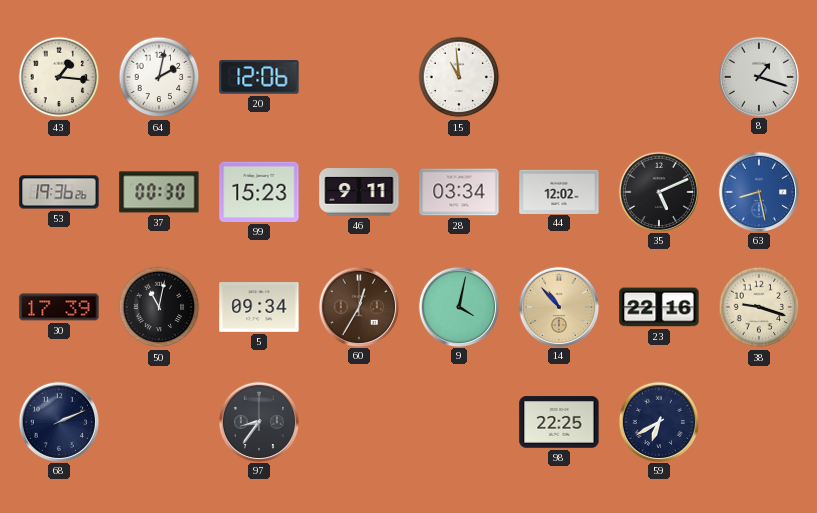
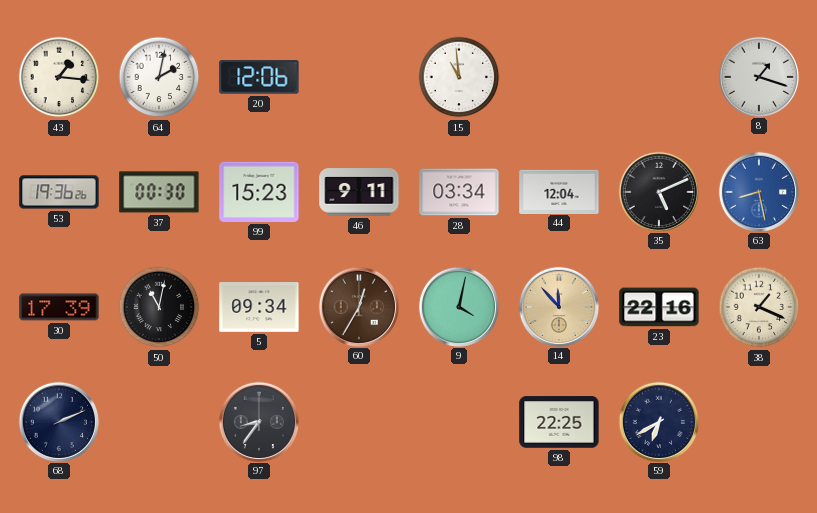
44: 12:02 -> 12:04
14: 10:53 -> 11:53
38: 9:18 -> 1:19
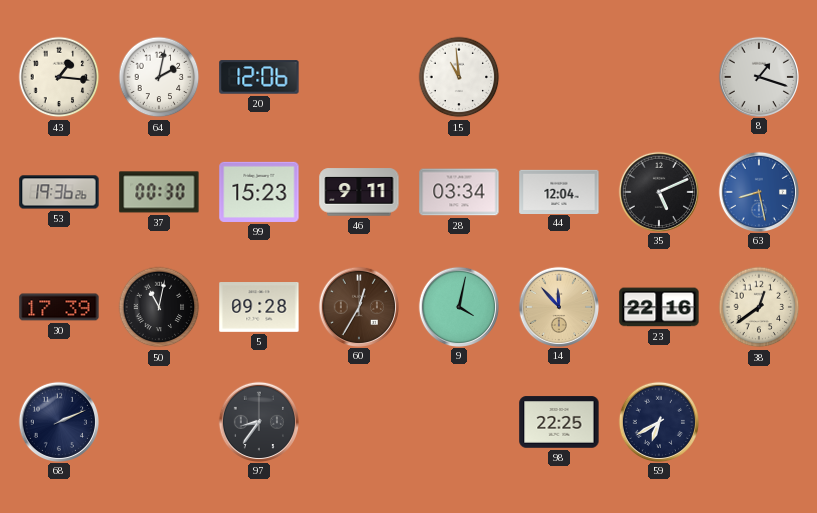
5: 09:34 -> 09:28
38: 1:19 -> 12:39
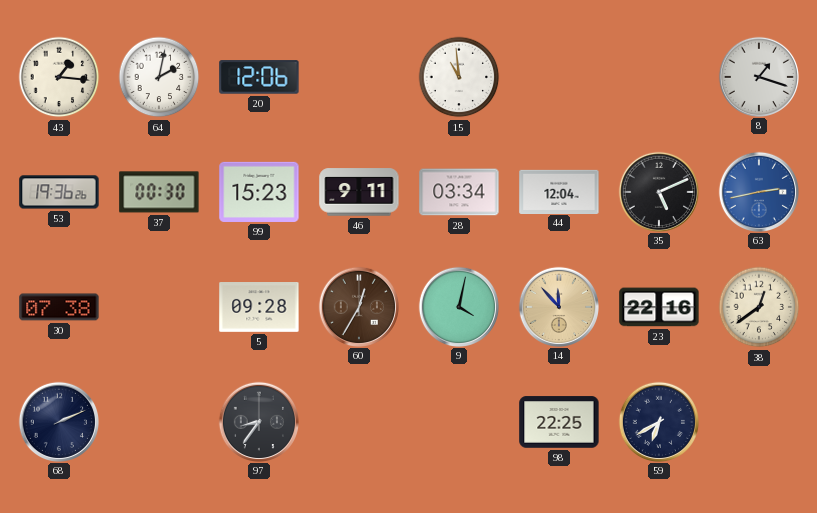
63: 8:28 -> 2:43
30: 17:39 -> 07:38
50: 11:02 -> none
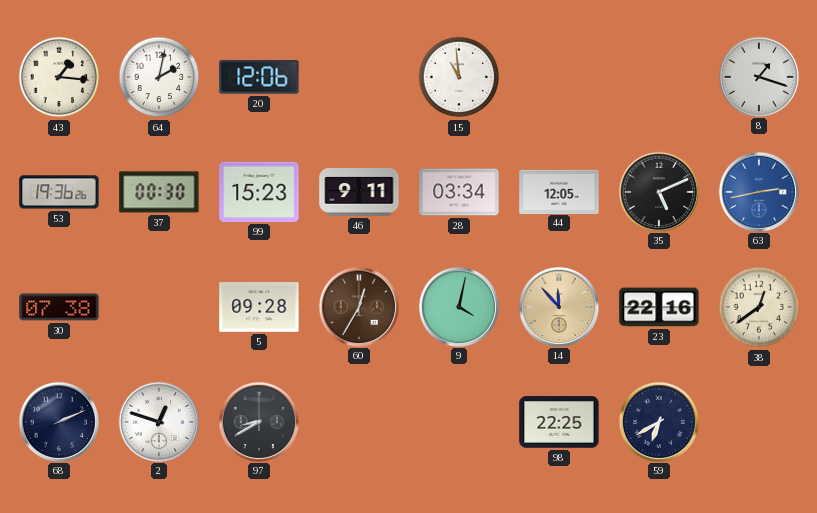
44: 12:04 -> 12:05
2: none -> 12:48
97: 8:36 -> 8:40
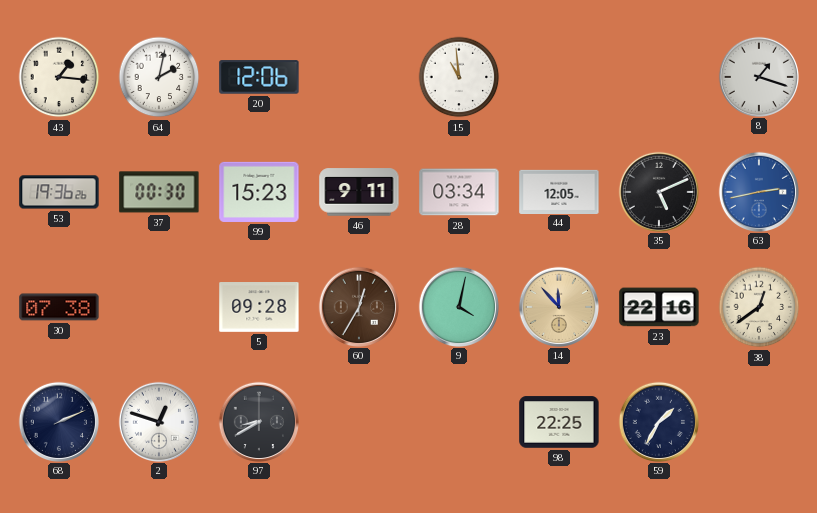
59: 6:40 -> 1:35
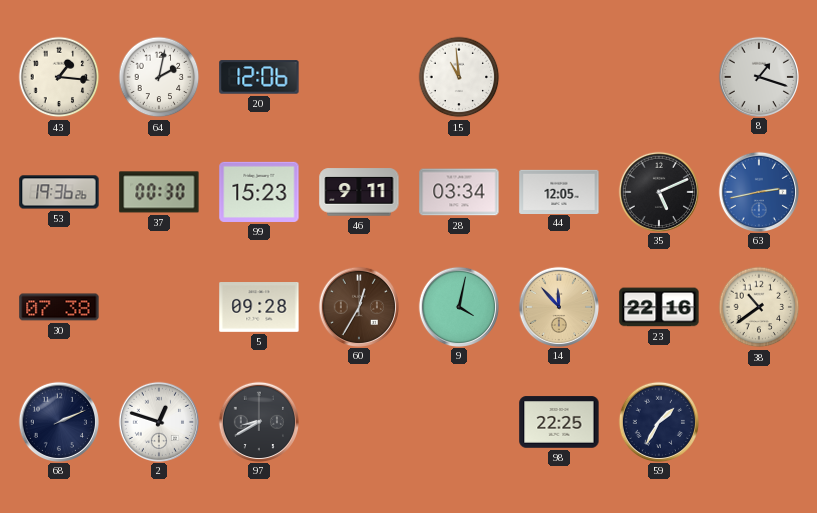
38: 12:39 -> 10:39
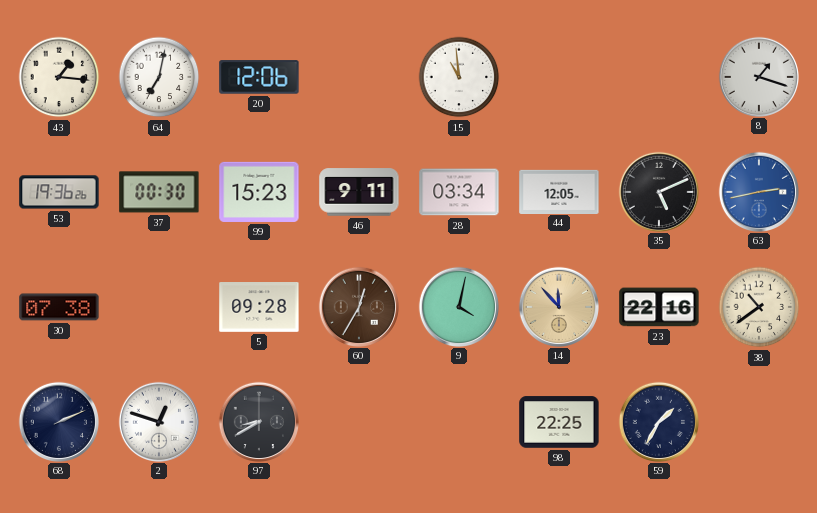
64: 2:02 -> 7:02
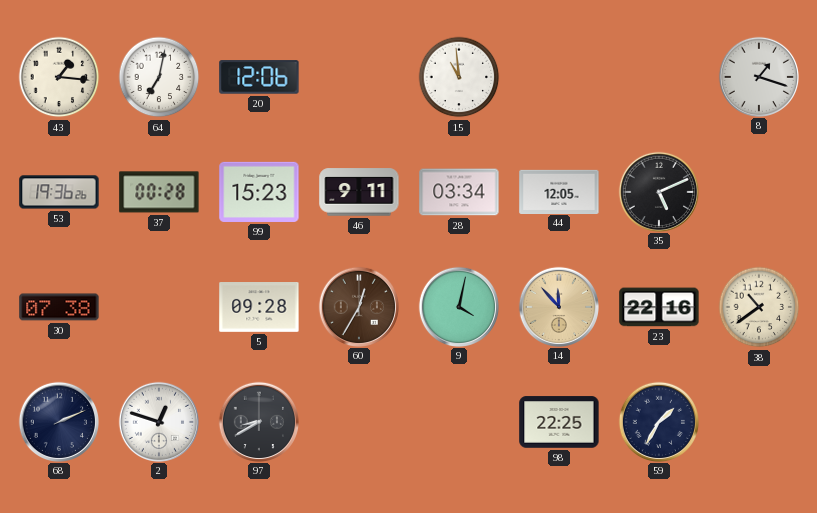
37: 00:30 -> 00:28
63: 2:43 -> none
